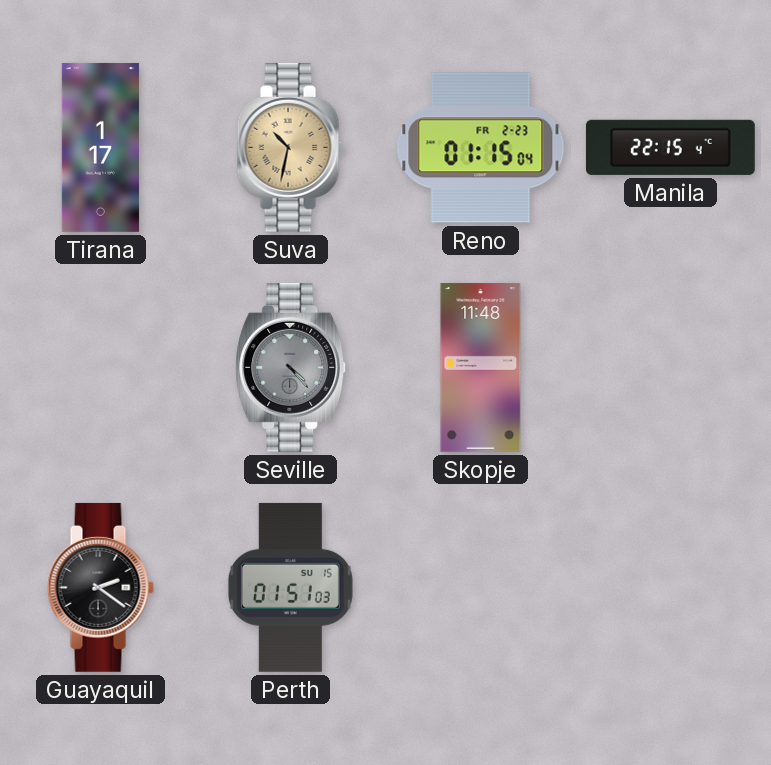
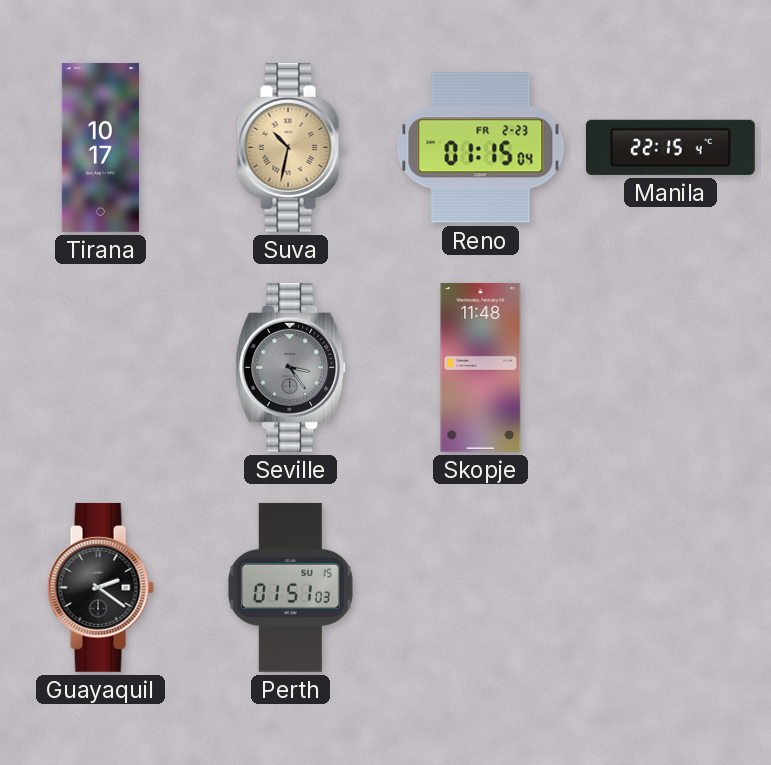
Tirana: 1:17 -> 10:17
Seville: 4:23 -> 3:24
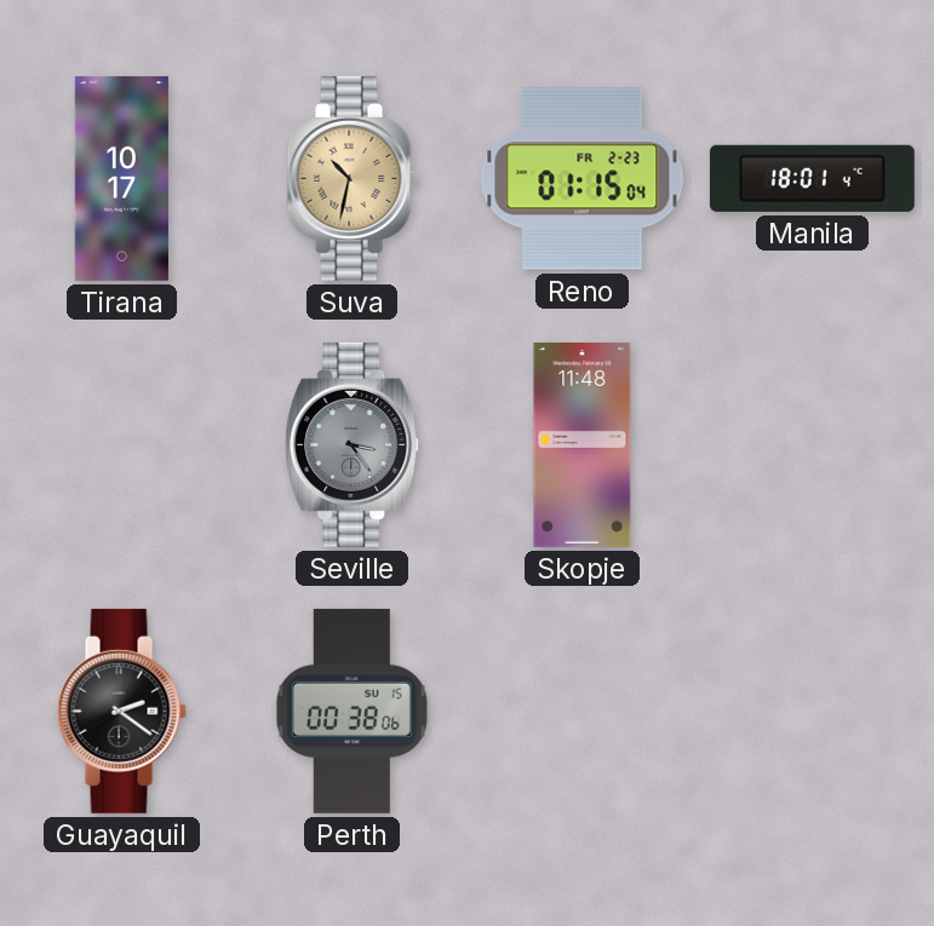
Manila: 22:15 -> 18:01
Perth: 01:51 -> 00:38
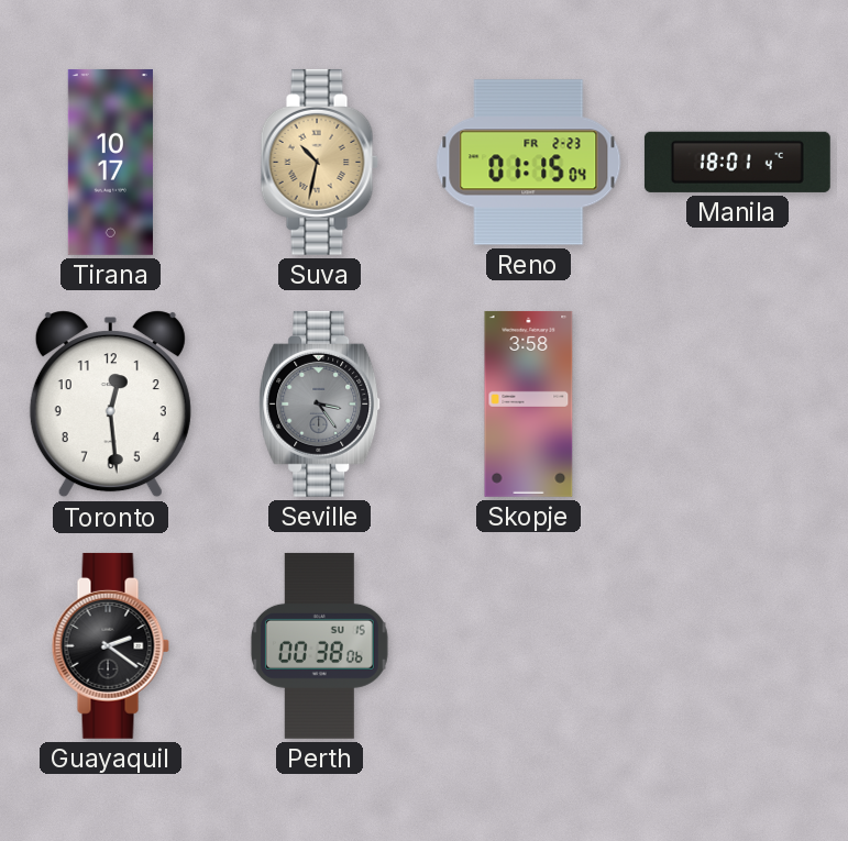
Toronto: none -> 12:29
Skopje: 11:48 -> 3:58
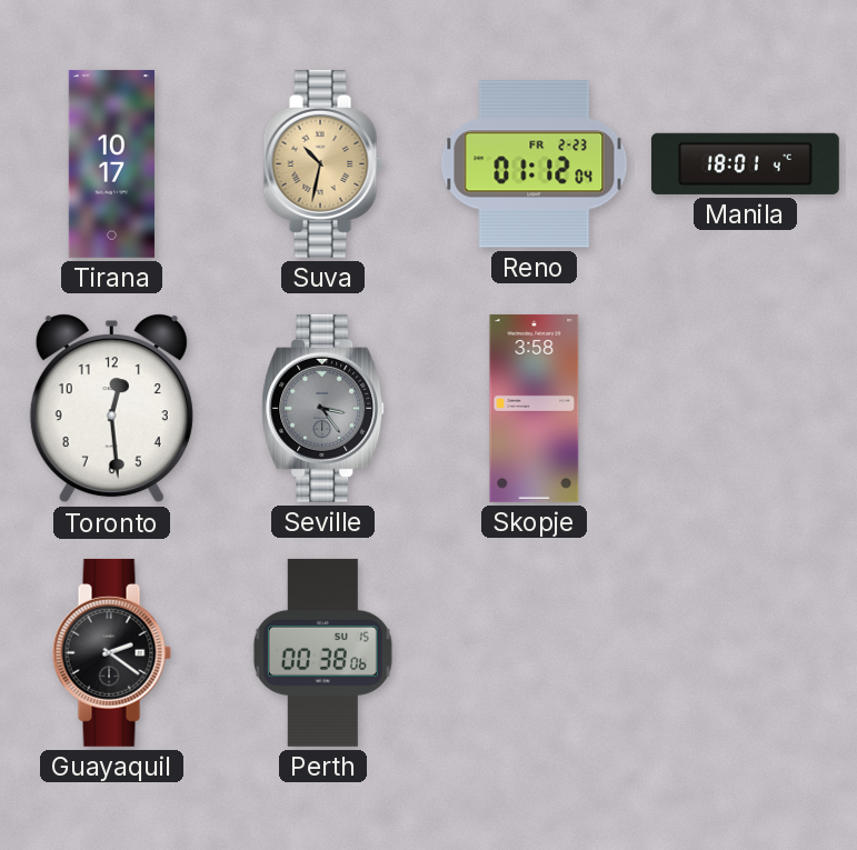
Reno: 01:15 -> 01:12
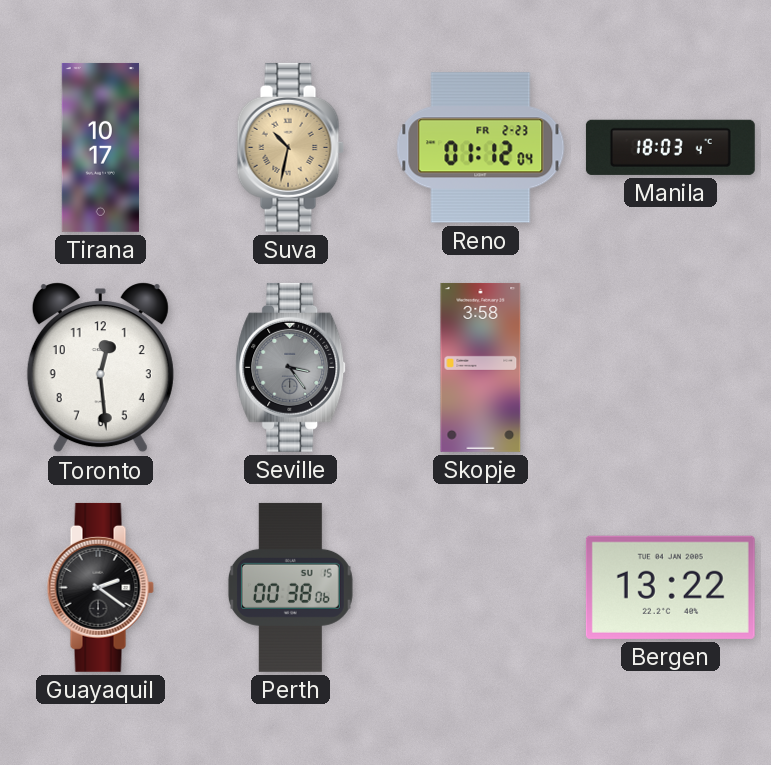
Manila: 18:01 -> 18:03
Bergen: none -> 13:22
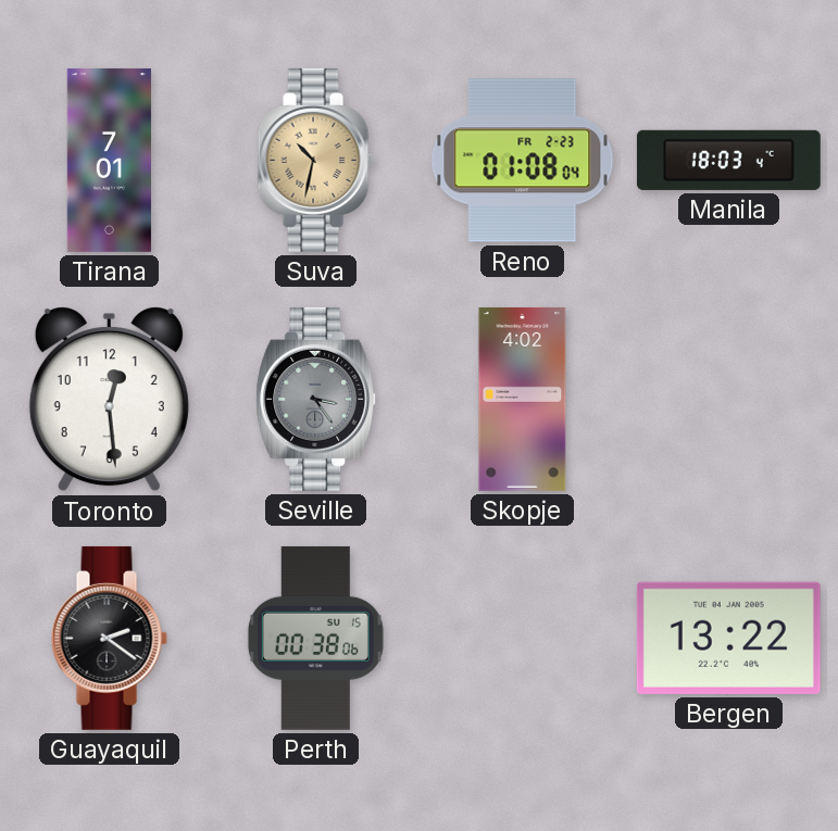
Tirana: 10:17 -> 7:01
Reno: 01:12 -> 01:08
Skopje: 3:58 -> 4:02
